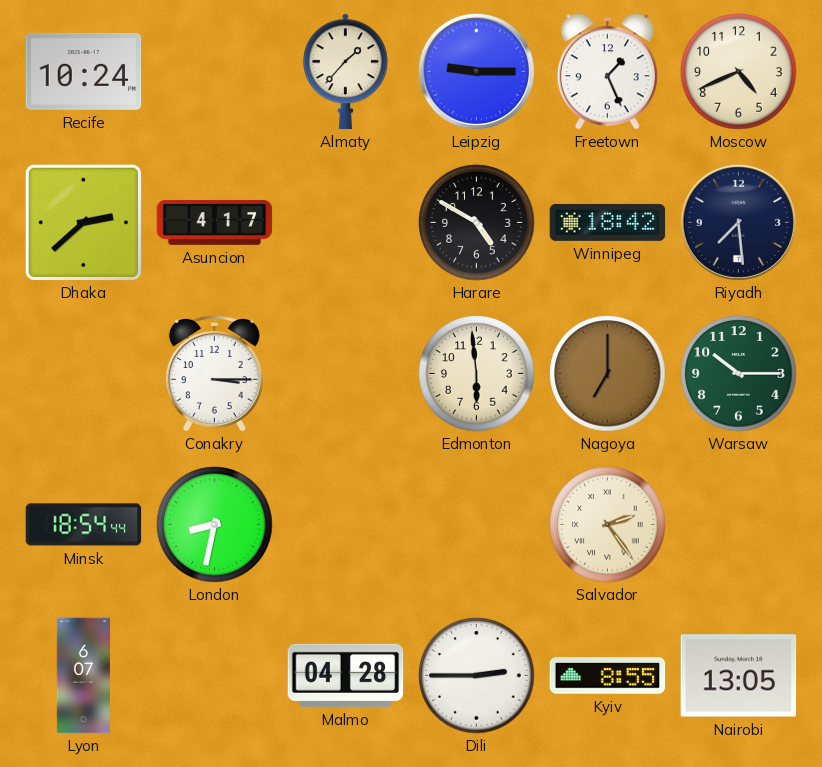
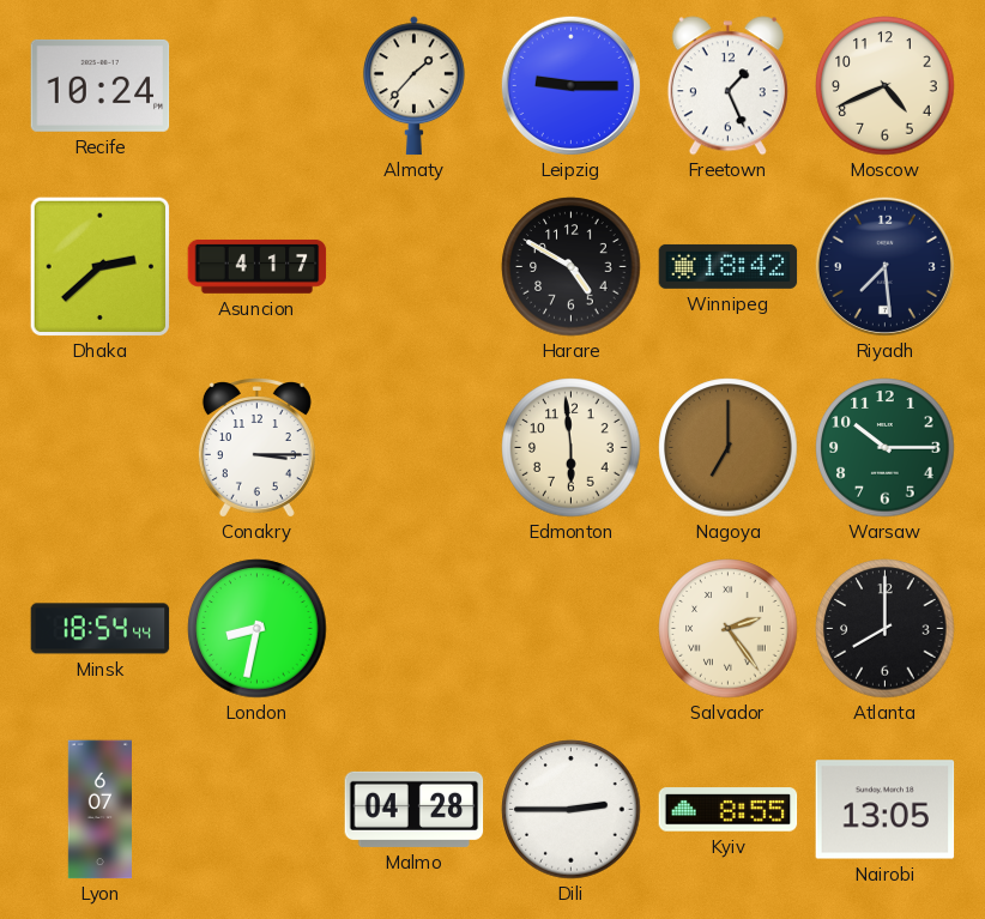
Atlanta: none -> 8:00
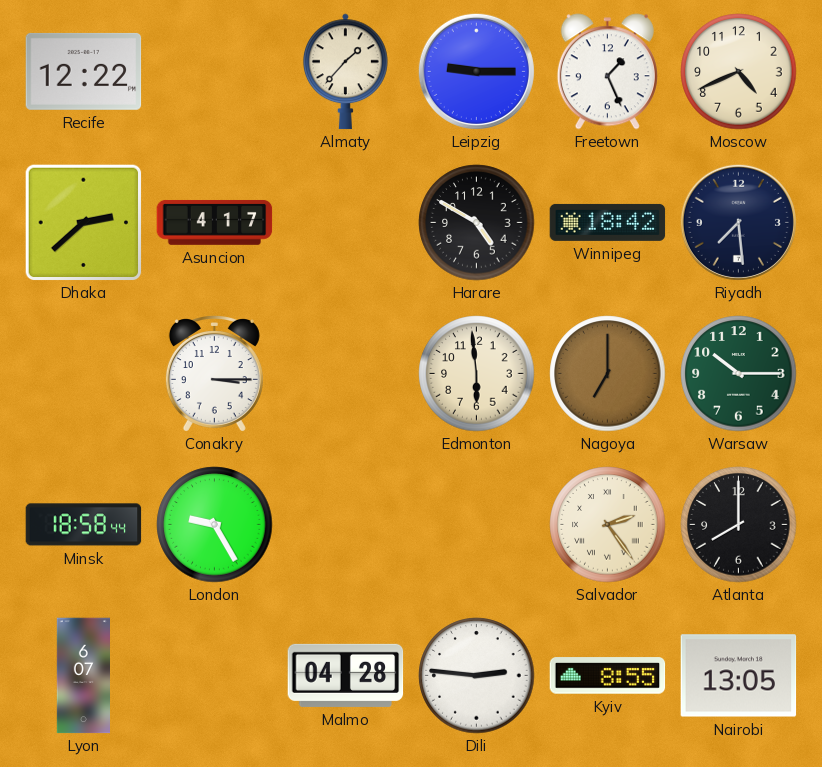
Recife: 10:24 -> 12:22
Minsk: 18:54 -> 18:58
London: 8:32 -> 9:25
Dili: 2:45 -> 2:46
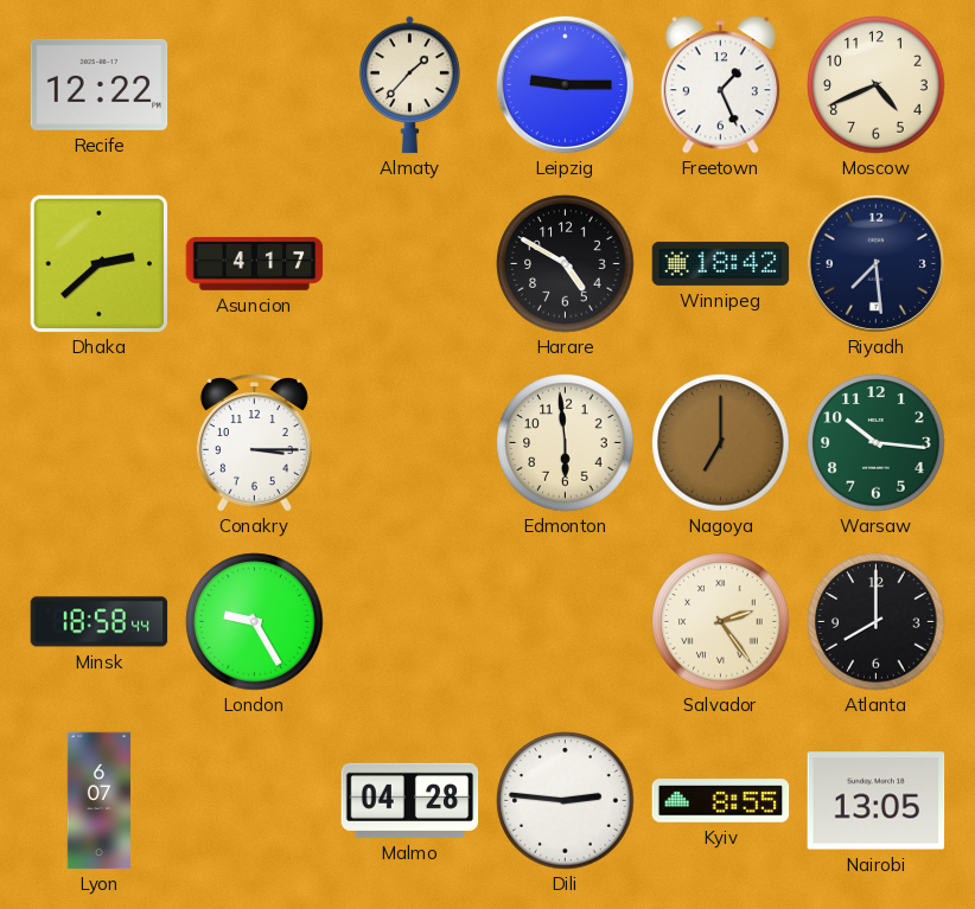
Warsaw: 10:15 -> 10:16
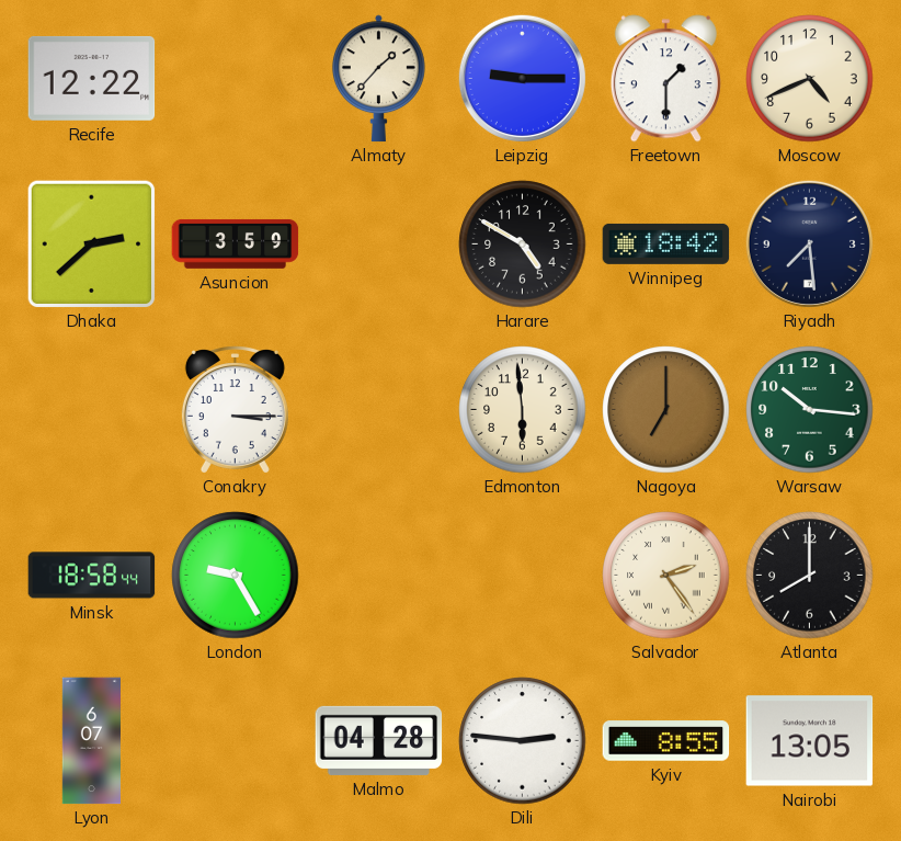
Freetown: 1:26 -> 1:30
Asuncion: 4:17 -> 3:59
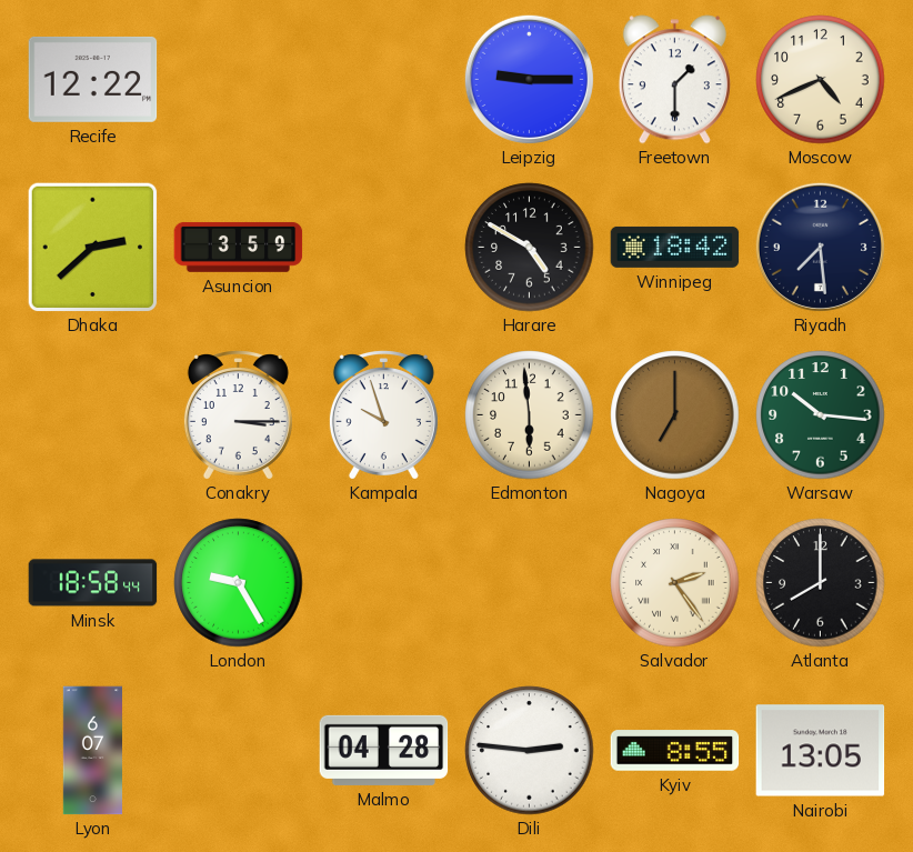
Almaty: 1:37 -> none
Kampala: none -> 9:57
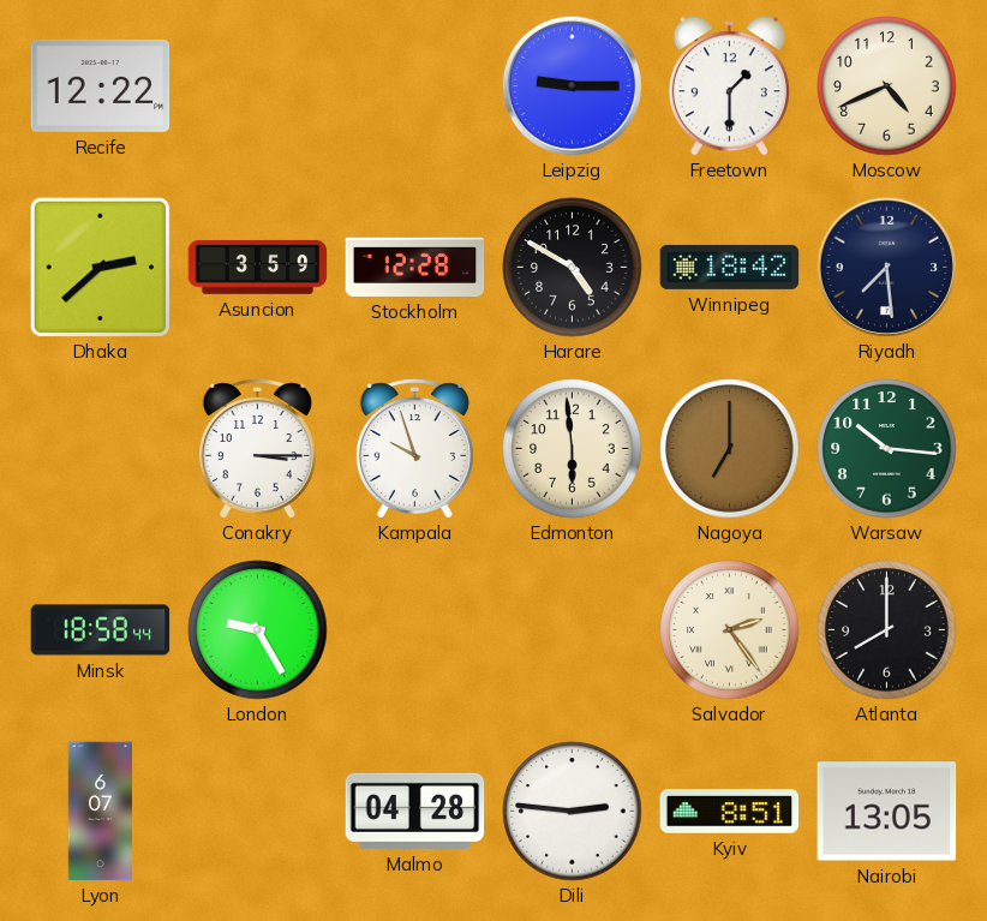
Stockholm: none -> 12:28
Kyiv: 8:55 -> 8:51
